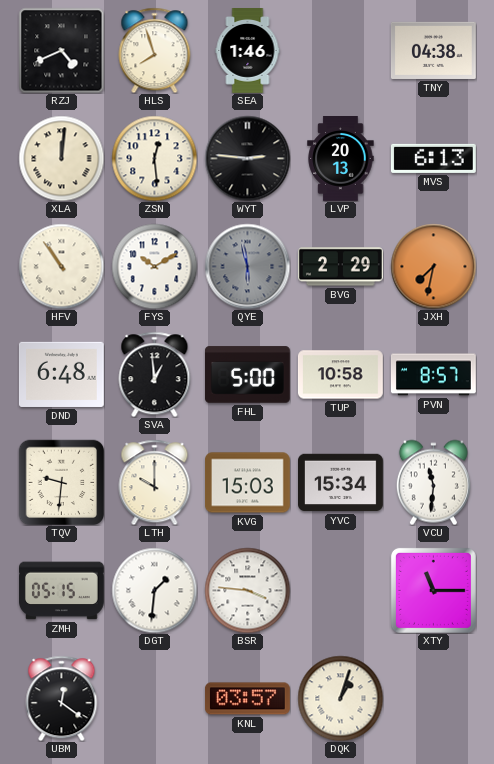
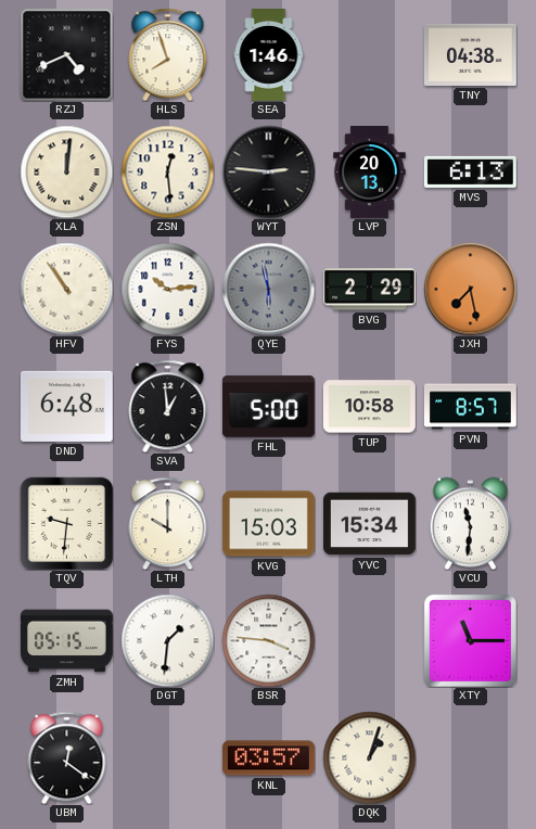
FYS: 10:10 -> 10:14
JXH: 7:32 -> 7:28
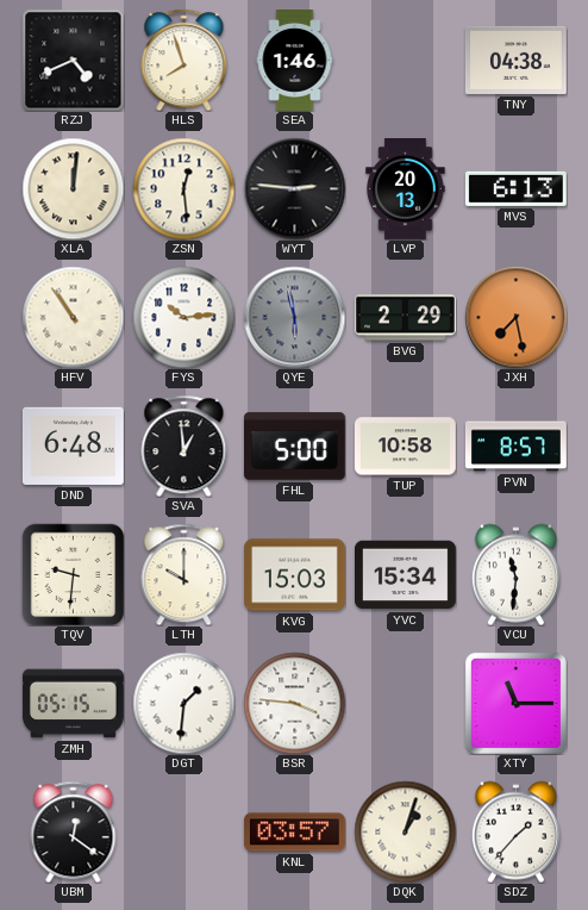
SDZ: none -> 1:37
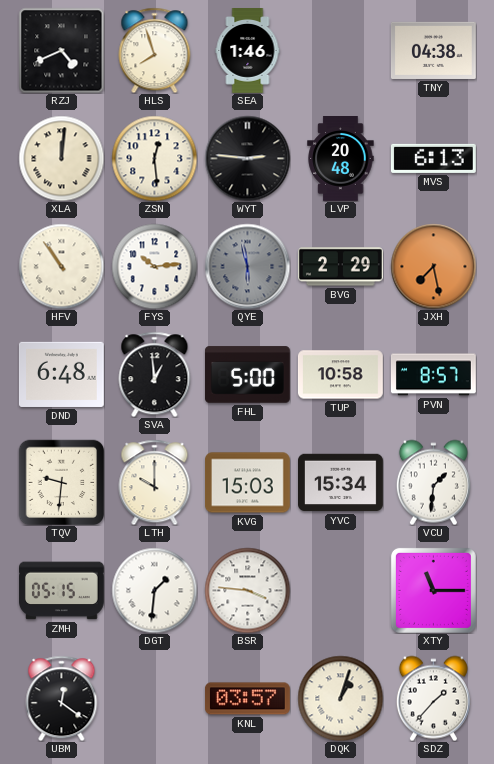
LVP: 20:13 -> 20:48
VCU: 11:31 -> 1:31
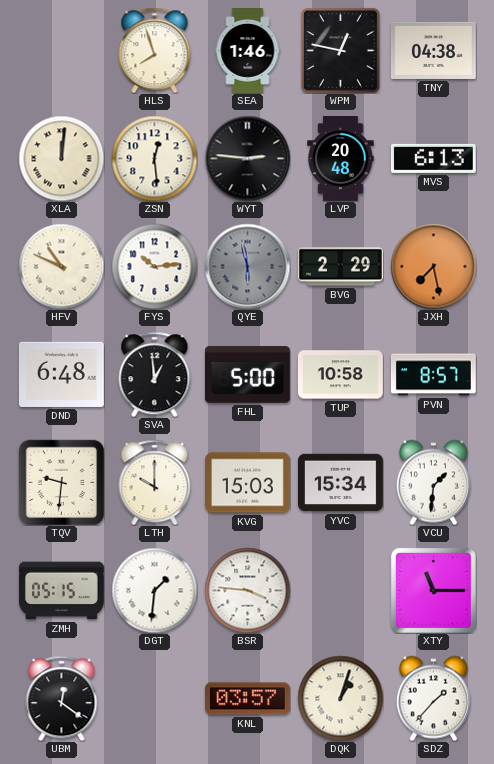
RZJ: 4:41 -> none
WPM: none -> 12:47
HFV: 10:54 -> 10:49
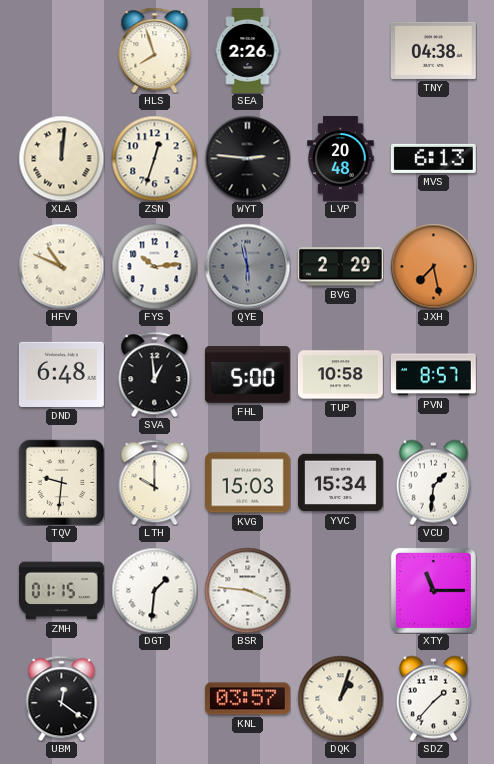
SEA: 1:46 -> 2:26
WPM: 12:47 -> none
ZSN: 12:29 -> 12:33
ZMH: 05:15 -> 01:15
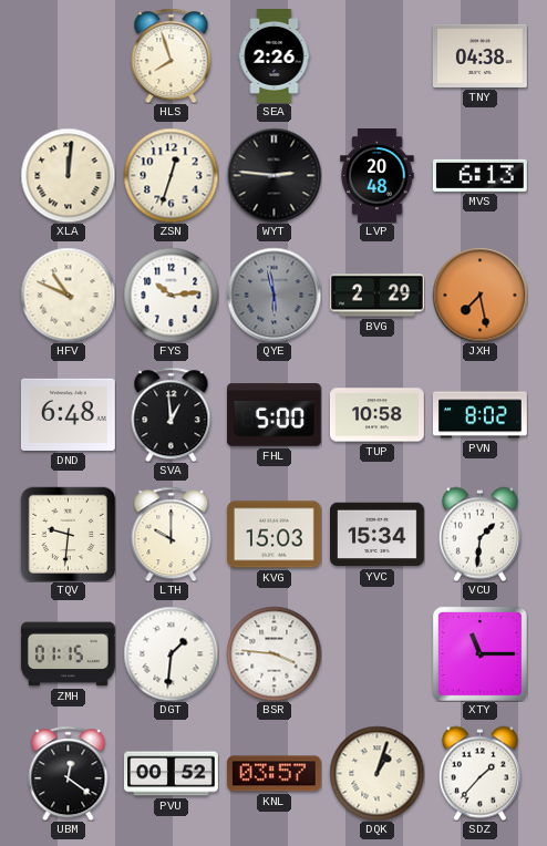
PVN: 8:57 -> 8:02
PVU: none -> 00:52
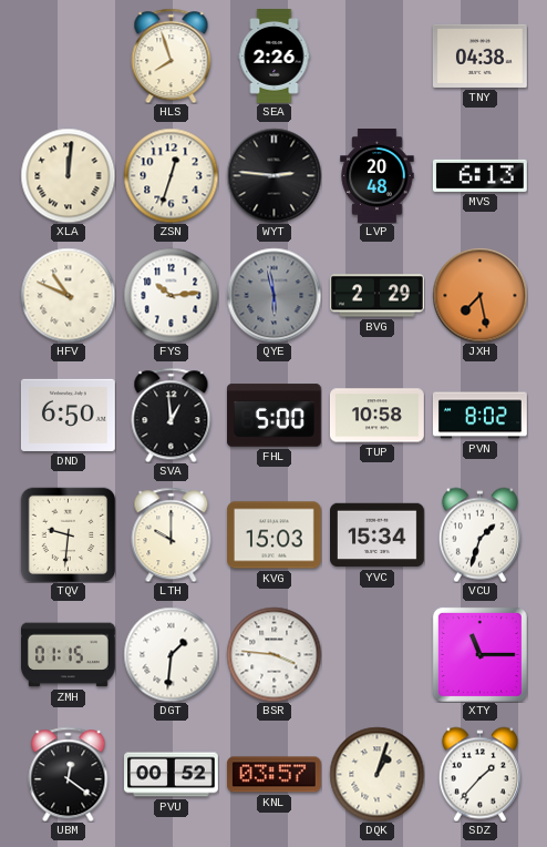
DND: 6:48 -> 6:50
VCU: 1:31 -> 1:33
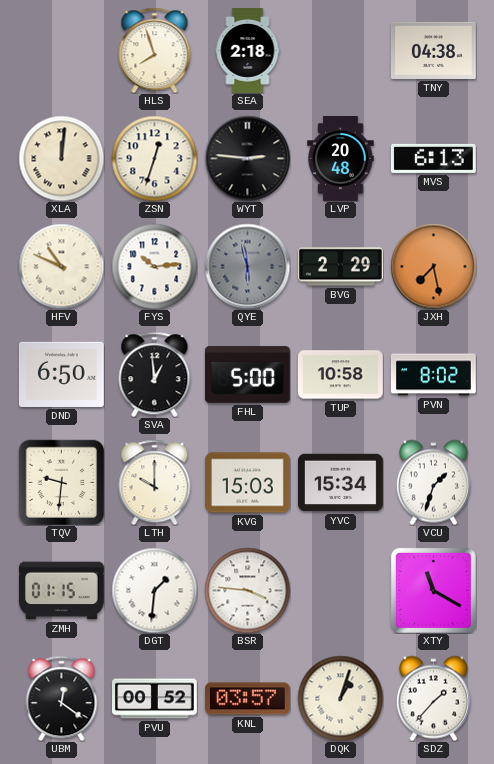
SEA: 2:26 -> 2:18
XTY: 11:15 -> 11:20
